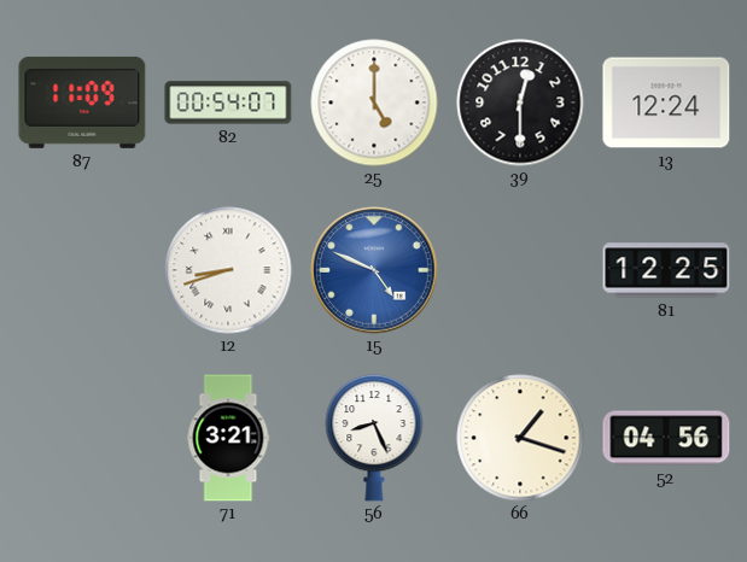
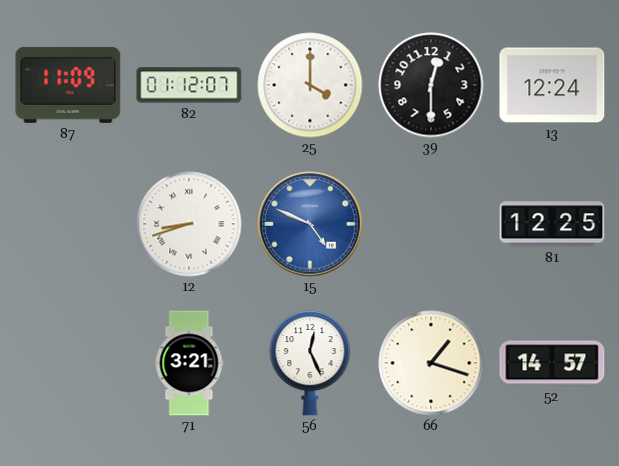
82: 00:54 -> 01:12
25: 5:00 -> 4:00
56: 8:26 -> 12:26
52: 04:56 -> 14:57
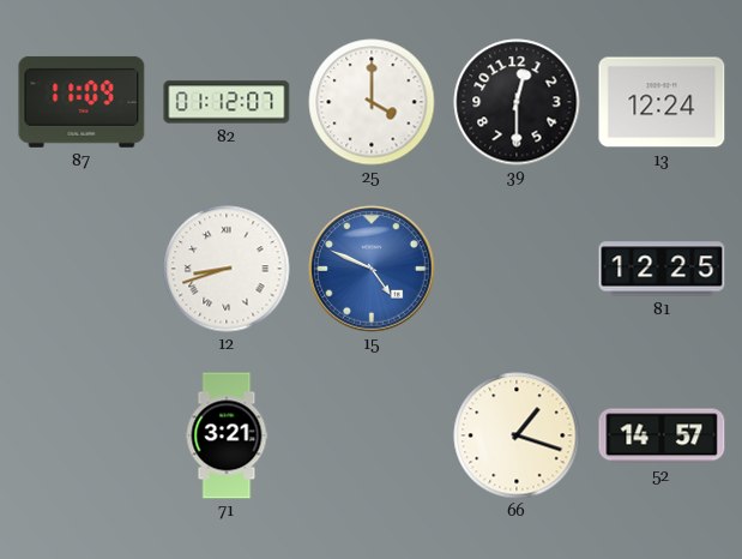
56: 12:26 -> none
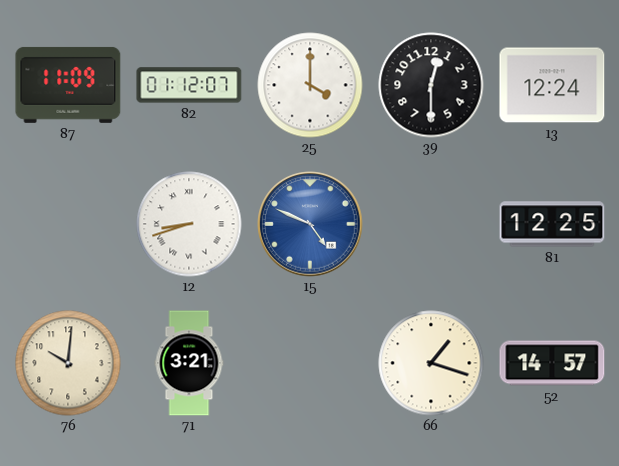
76: none -> 10:01
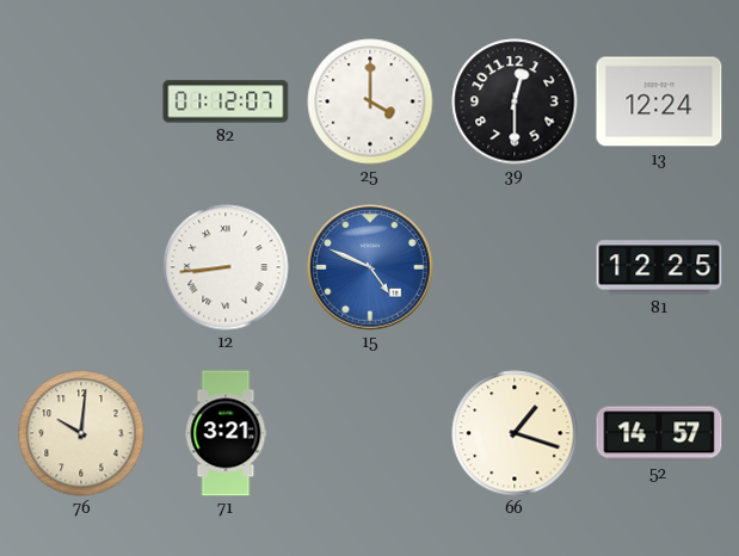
87: 11:09 -> none
12: 8:42 -> 8:44
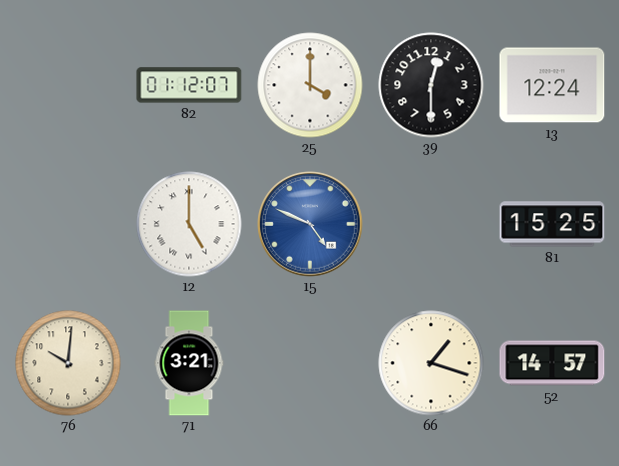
12: 8:44 -> 5:00
81: 12:25 -> 15:25
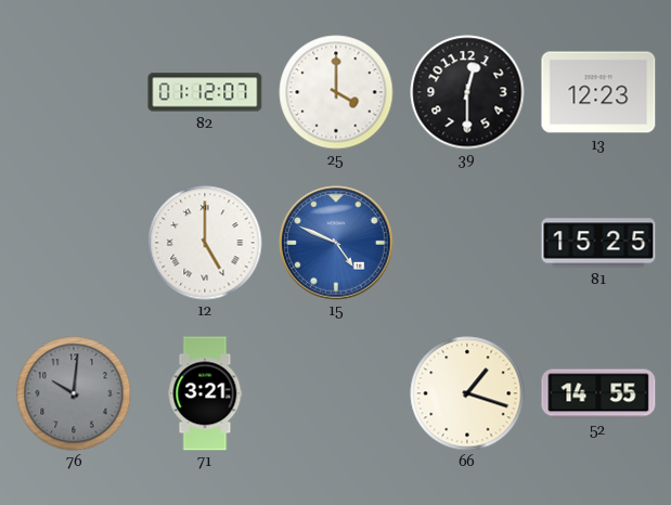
13: 12:24 -> 12:23
76 dial: cream -> grey
52: 14:57 -> 14:55
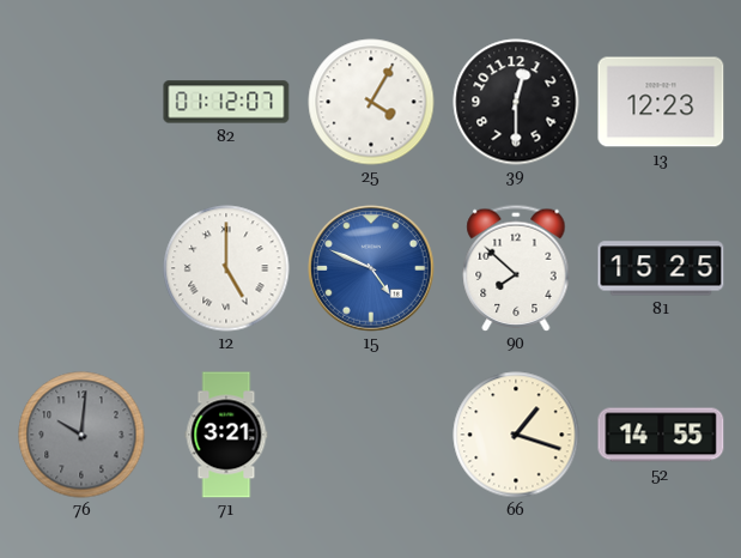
25: 4:00 -> 4:05
90: none -> 7:52
